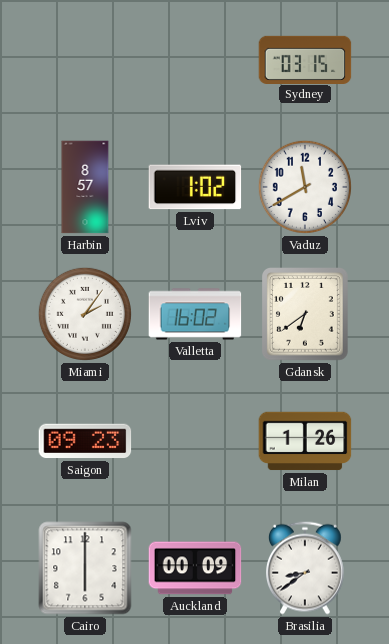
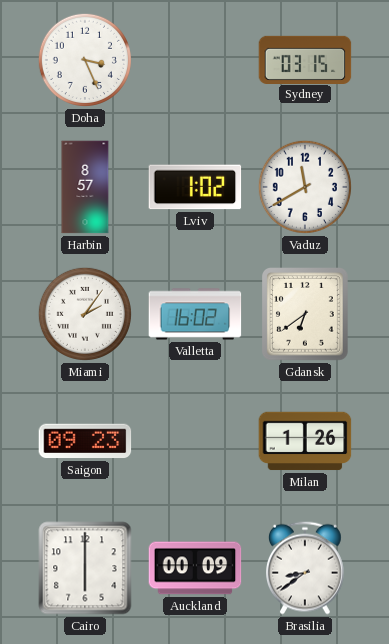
Doha: none -> 3:26
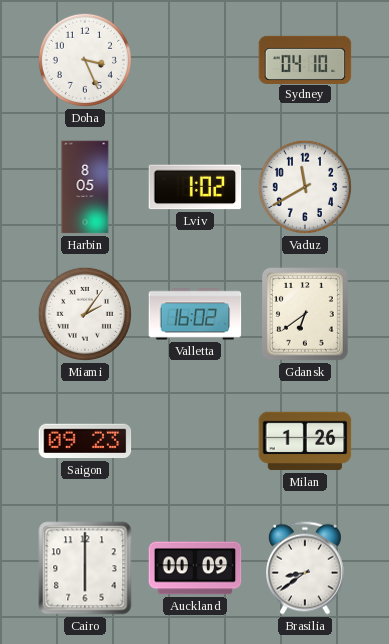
Sydney: 03:15 -> 04:10
Harbin: 8:57 -> 8:05
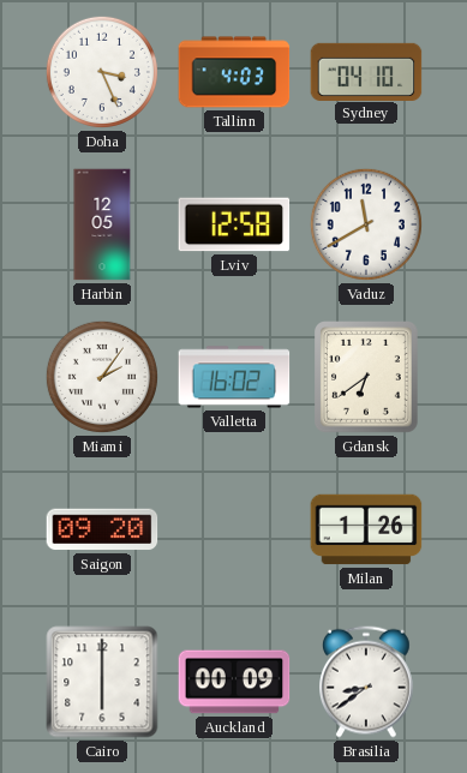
Tallinn: none -> 4:03
Harbin: 8:05 -> 12:05
Lviv: 1:02 -> 12:58
Saigon: 09:23 -> 09:20
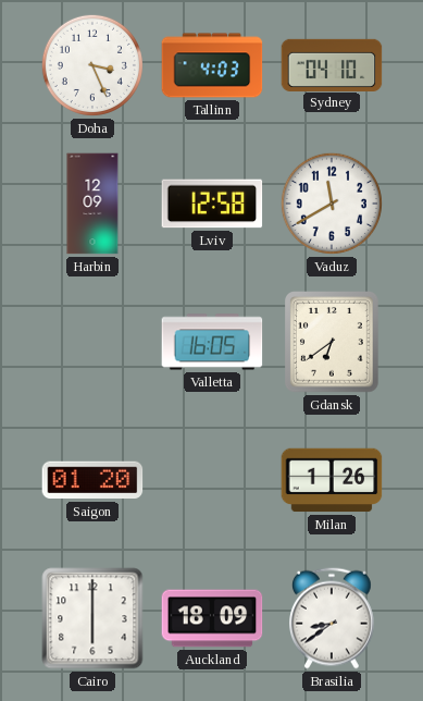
Harbin: 12:05 -> 12:09
Miami: 2:06 -> none
Valletta: 16:02 -> 16:05
Saigon: 09:20 -> 01:20
Auckland: 00:09 -> 18:09
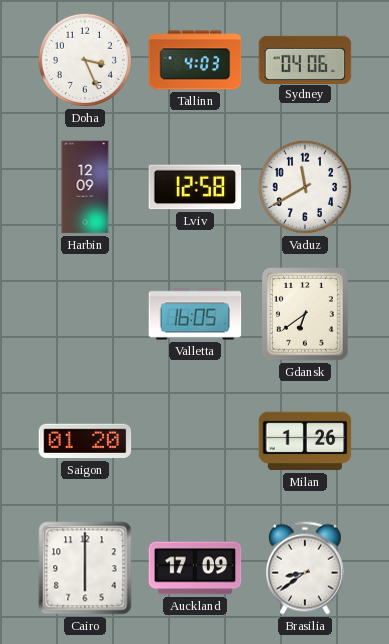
Sydney: 04:10 -> 04:06
Auckland: 18:09 -> 17:09
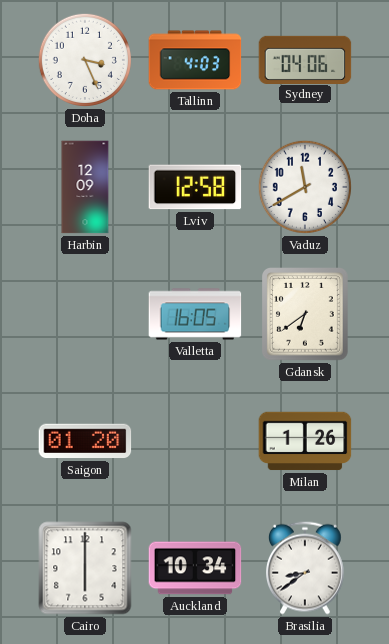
Auckland: 17:09 -> 10:34
